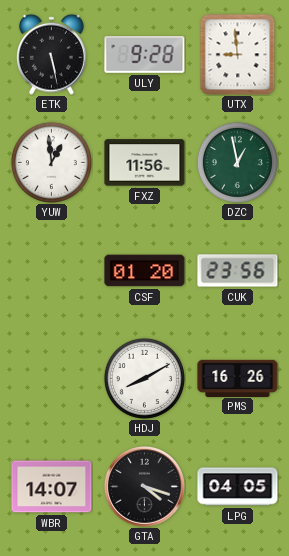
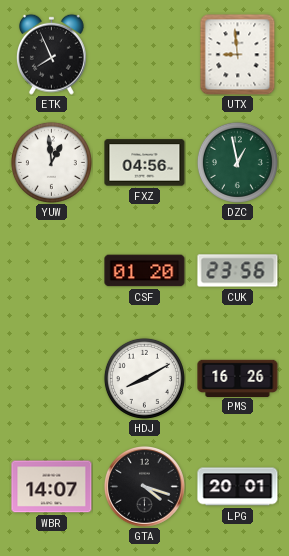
ETK: 5:28 -> 7:56
ULY: 9:28 -> none
FXZ: 11:56 -> 04:56
LPG: 04:05 -> 20:01
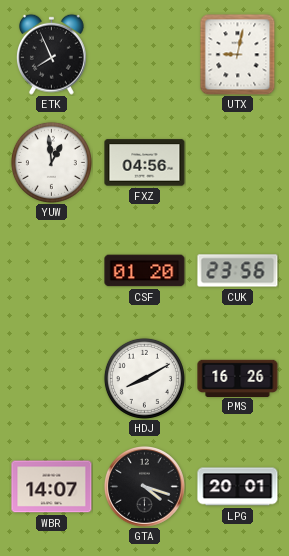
UTX: 8:59 -> 9:02
DZC: 12:58 -> none
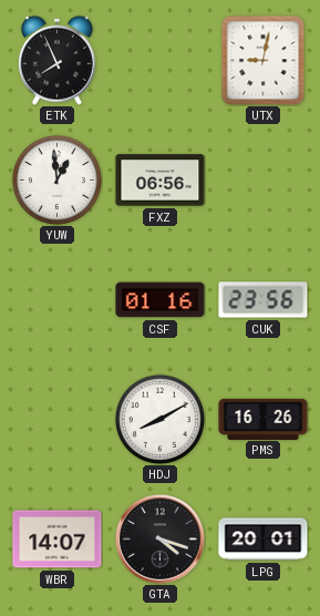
FXZ: 04:56 -> 06:56
CSF: 01:20 -> 01:16
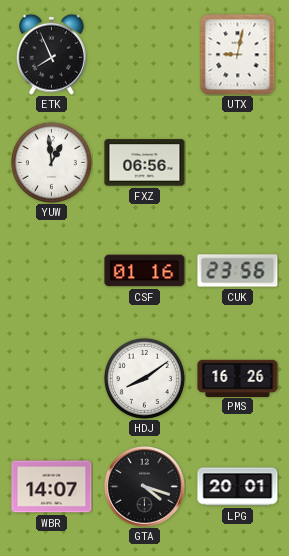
HDJ: 8:10 -> 8:09
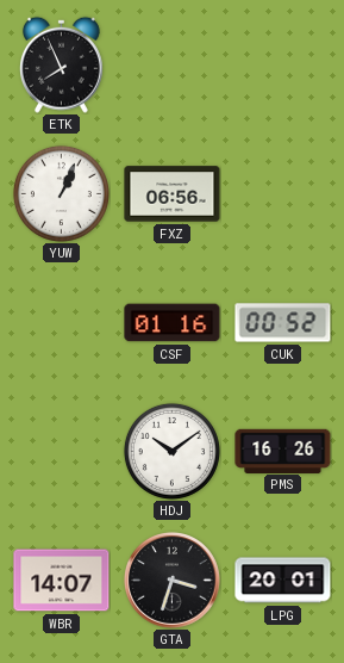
UTX: 9:02 -> none
YUW: 12:59 -> 1:04
CUK: 23:56 -> 00:52
HDJ: 8:09 -> 10:09
GTA: 4:18 -> 3:33
